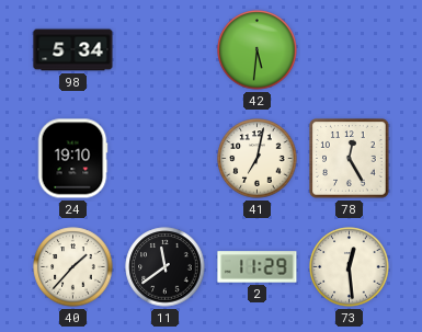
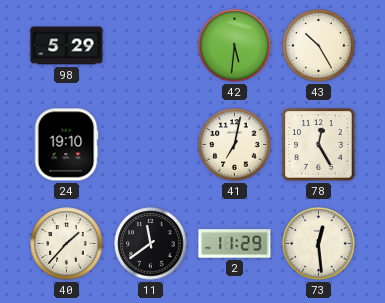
98: 5:34 -> 5:29
43: none -> 10:25
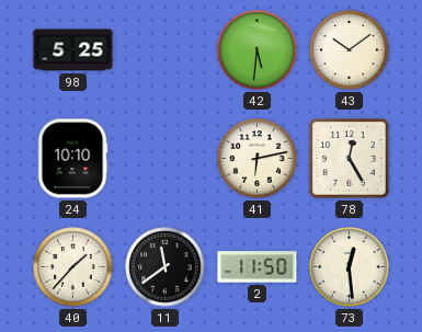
98: 5:29 -> 5:25
43: 10:25 -> 10:09
24: 19:10 -> 10:10
41: 7:02 -> 6:13
2: 11:29 -> 11:50
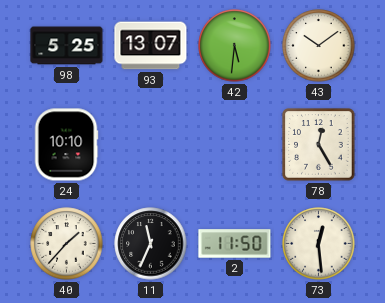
93: none -> 13:07
41: 6:13 -> none
11: 11:39 -> 11:34
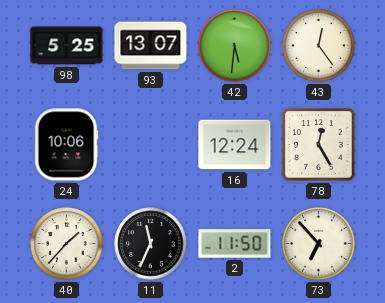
43: 10:09 -> 12:24
24: 10:10 -> 10:06
16: none -> 12:24
73: 12:29 -> 6:53
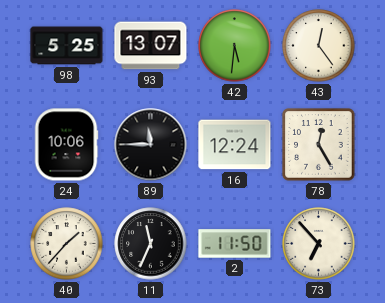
89: none -> 11:45
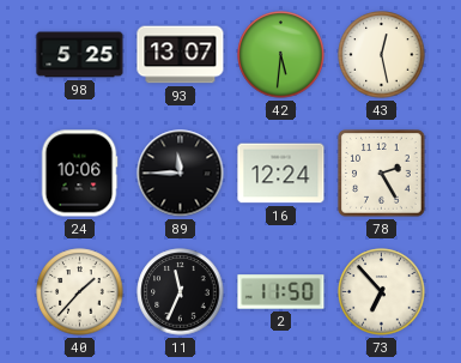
43: 12:24 -> 12:28
78: 12:25 -> 2:25
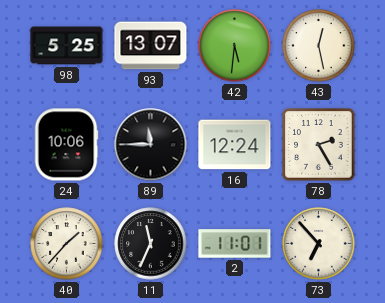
2: 11:50 -> 11:01
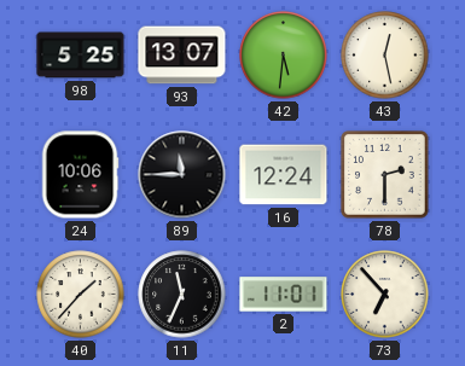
78: 2:25 -> 2:30
